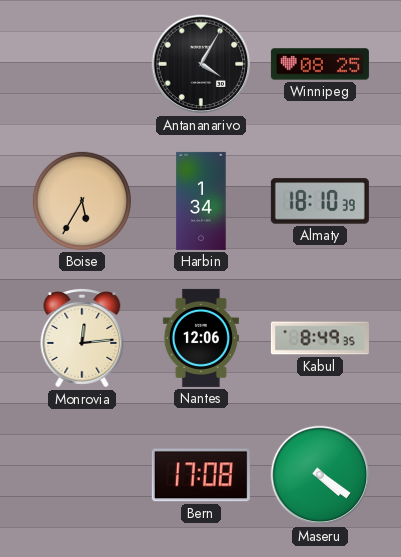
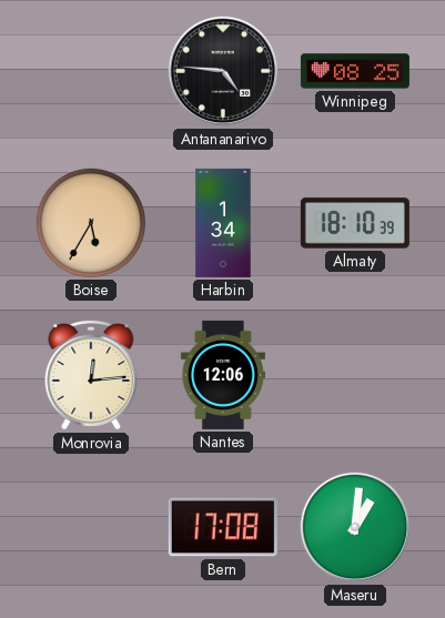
Antananarivo: 4:05 -> 4:46
Kabul: 8:49 -> none
Maseru: 4:21 -> 1:01
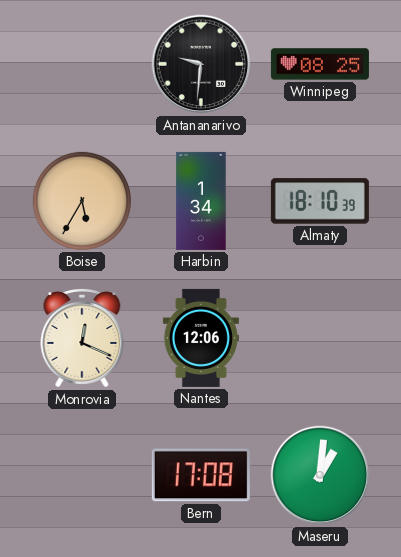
Antananarivo: 4:46 -> 9:31
Monrovia: 12:14 -> 12:19
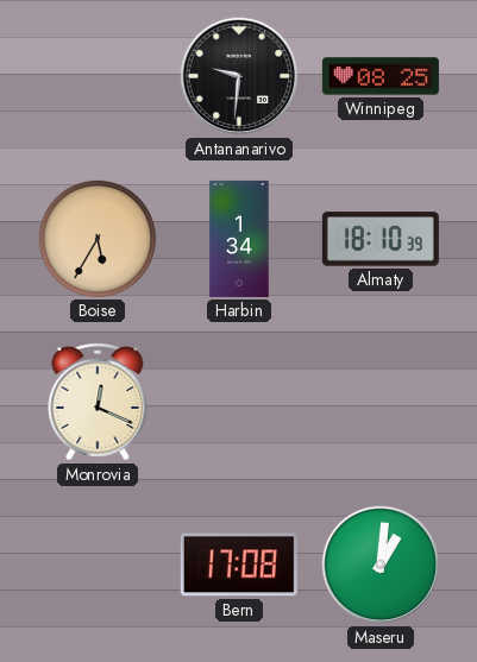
Nantes: 12:06 -> none
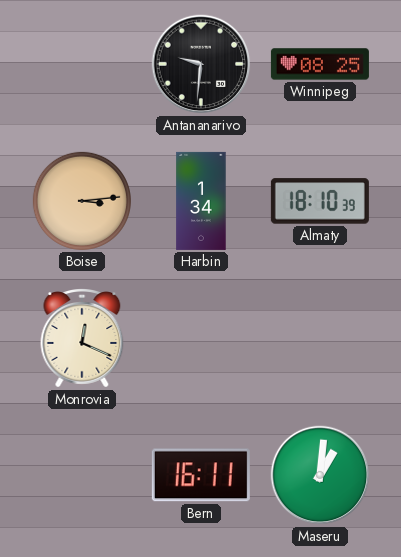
Boise: 5:35 -> 3:14
Bern: 17:08 -> 16:11
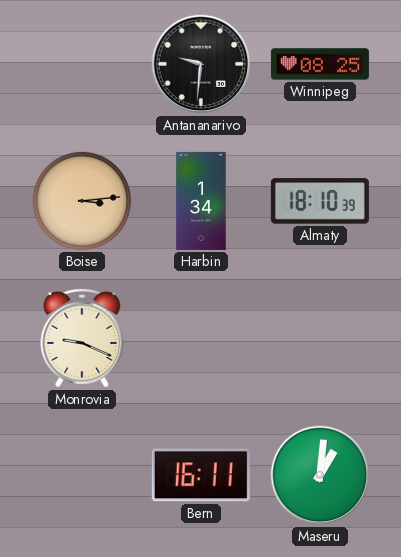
Monrovia: 12:19 -> 9:19
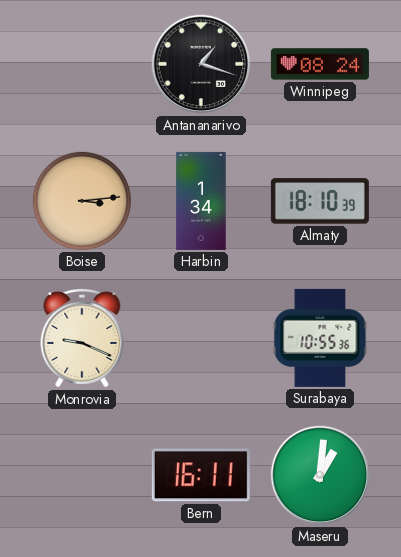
Antananarivo: 9:31 -> 1:18
Winnipeg: 08:25 -> 08:24
Surabaya: none -> 10:55
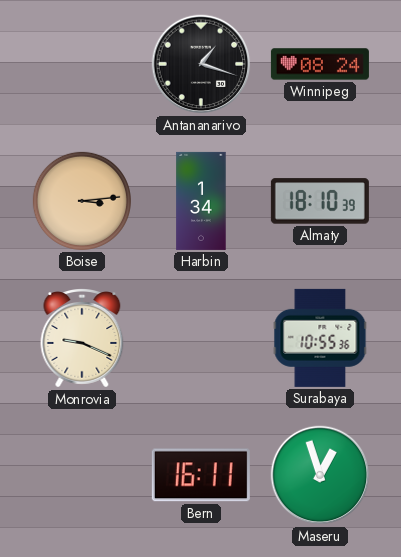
Maseru: 1:01 -> 12:57
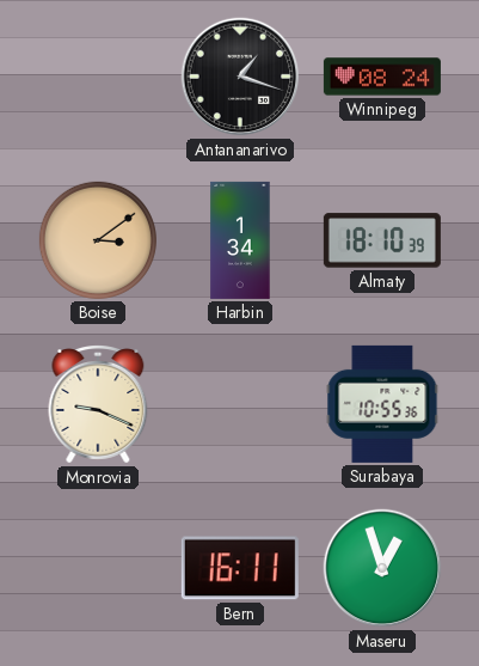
Boise: 3:14 -> 3:09
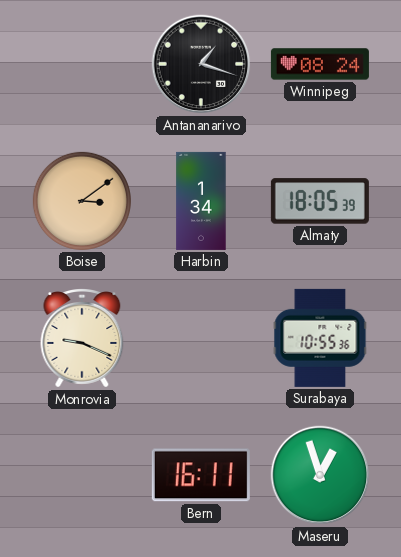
Almaty: 18:10 -> 18:05
